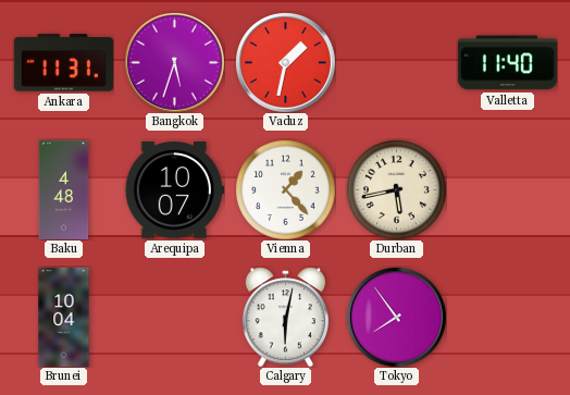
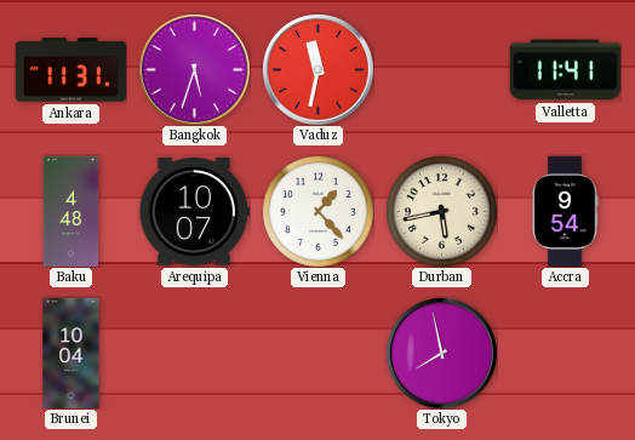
Vaduz: 1:32 -> 11:32
Valletta: 11:40 -> 11:41
Accra: none -> 9:54
Calgary: 6:02 -> none
Tokyo: 7:54 -> 7:58
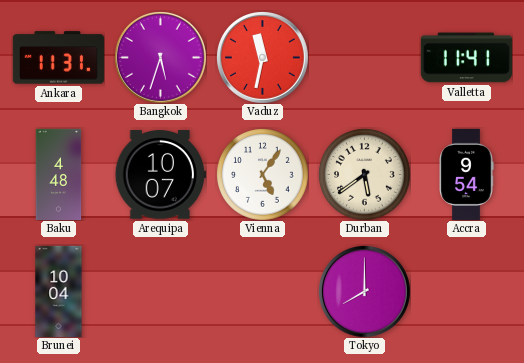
Vienna: 1:23 -> 5:06
Durban: 5:43 -> 5:39
Tokyo: 7:58 -> 8:00
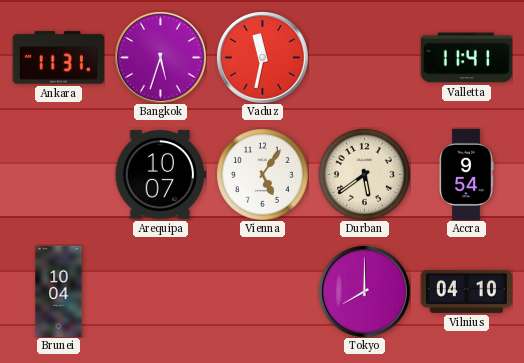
Baku: 4:48 -> none
Vilnius: none -> 04:10
